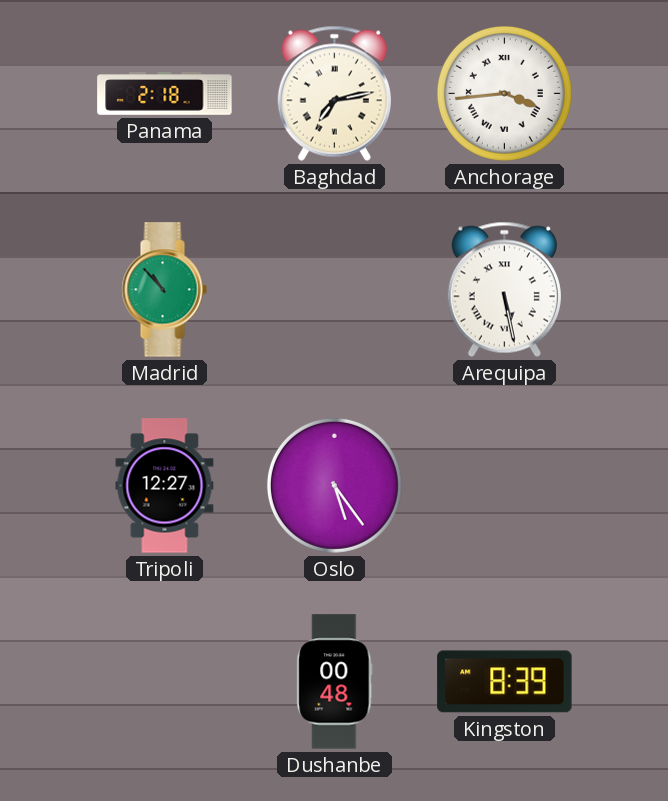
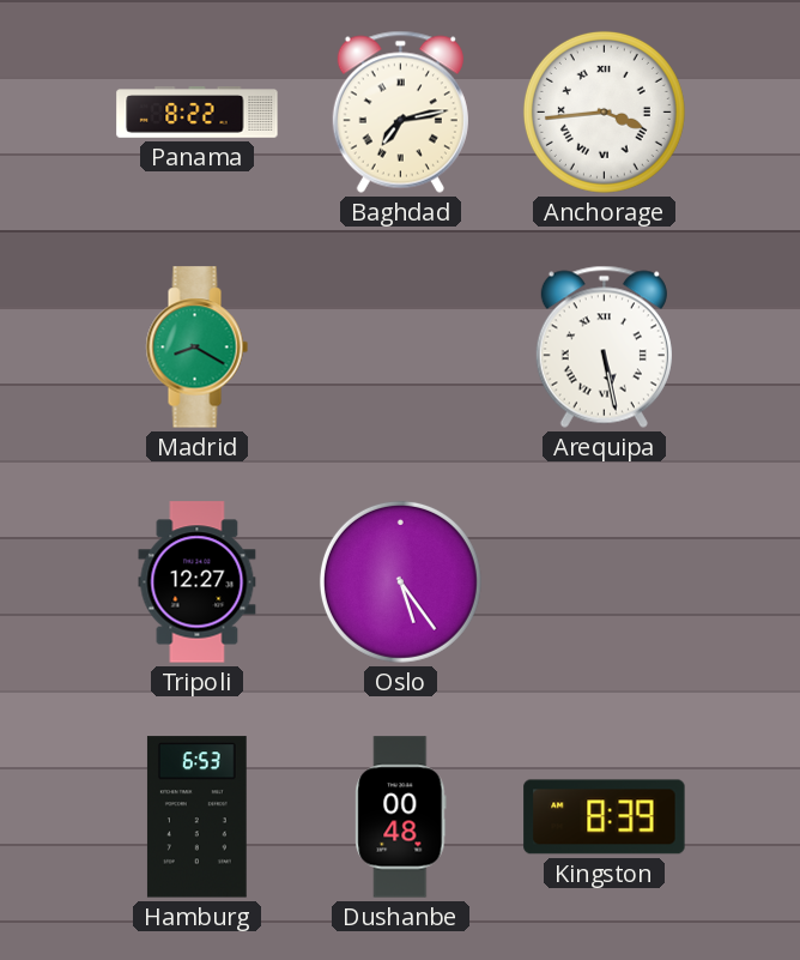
Panama: 2:18 -> 8:22
Madrid: 10:53 -> 8:20
Hamburg: none -> 6:53
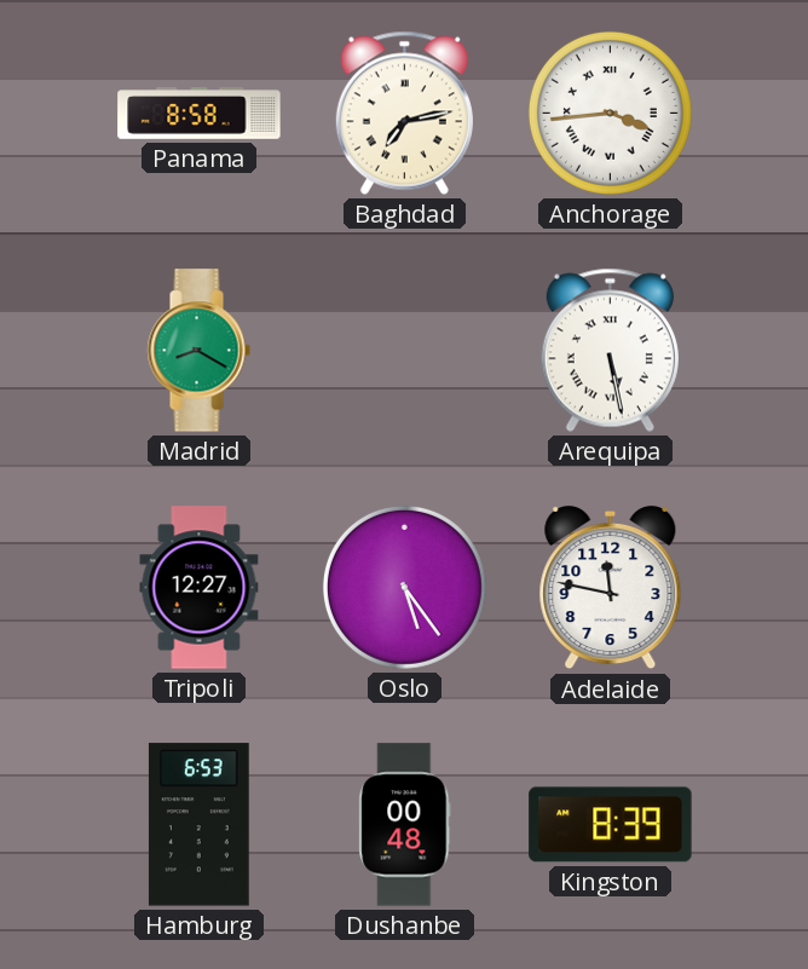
Panama: 8:22 -> 8:58
Adelaide: none -> 11:47
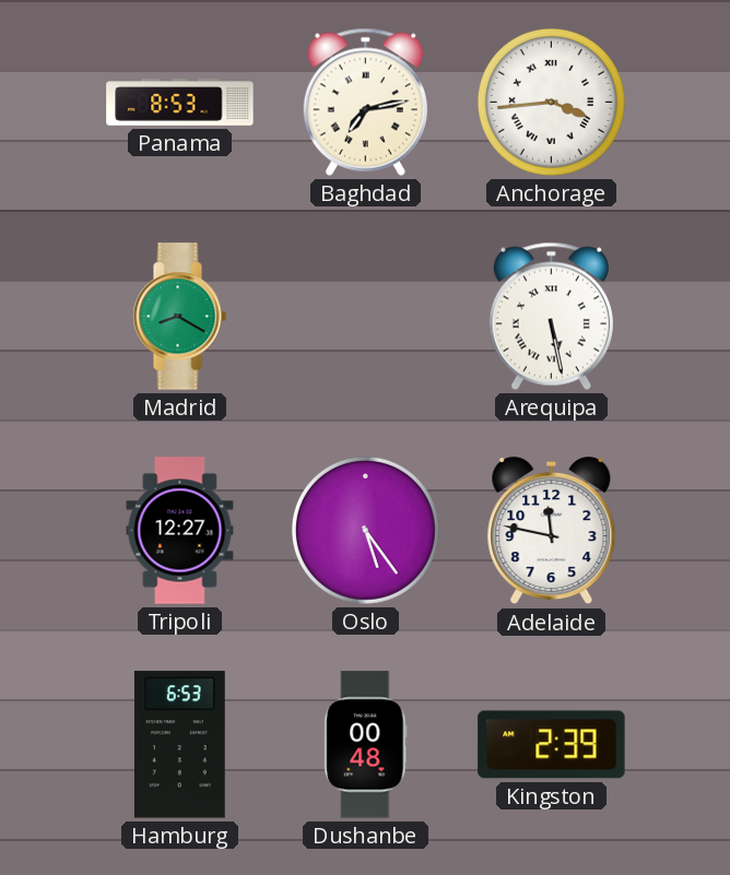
Panama: 8:58 -> 8:53
Kingston: 8:39 -> 2:39
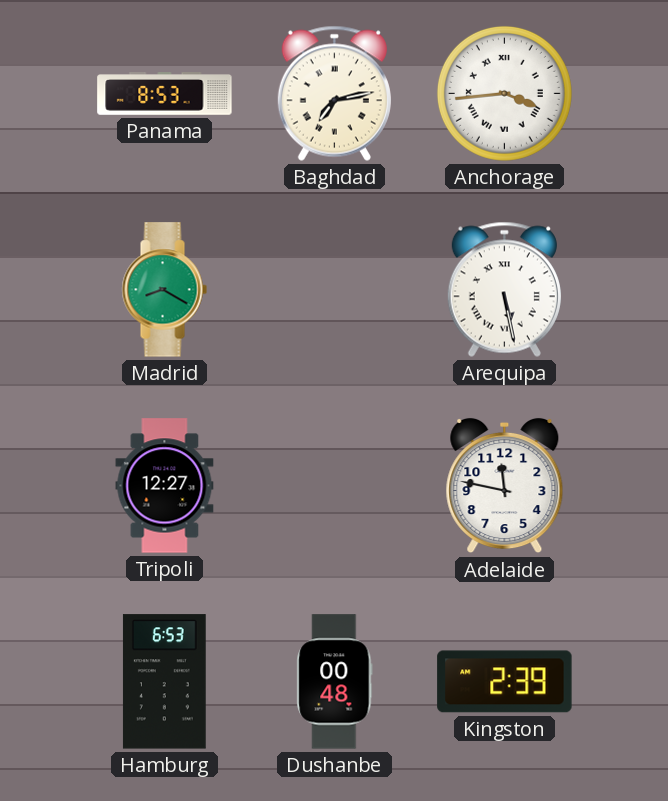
Oslo: 5:24 -> none
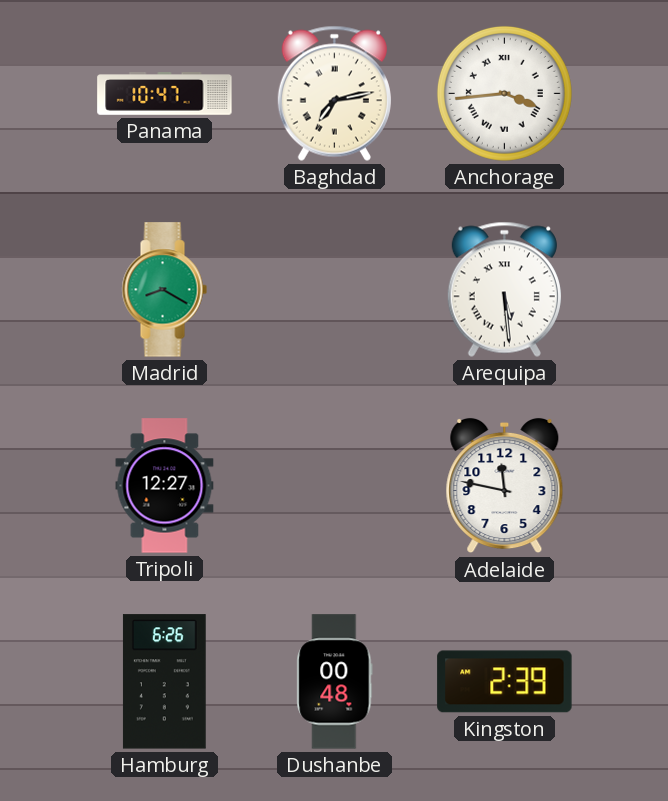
Panama: 8:53 -> 10:47
Arequipa: 5:28 -> 5:29
Hamburg: 6:53 -> 6:26
